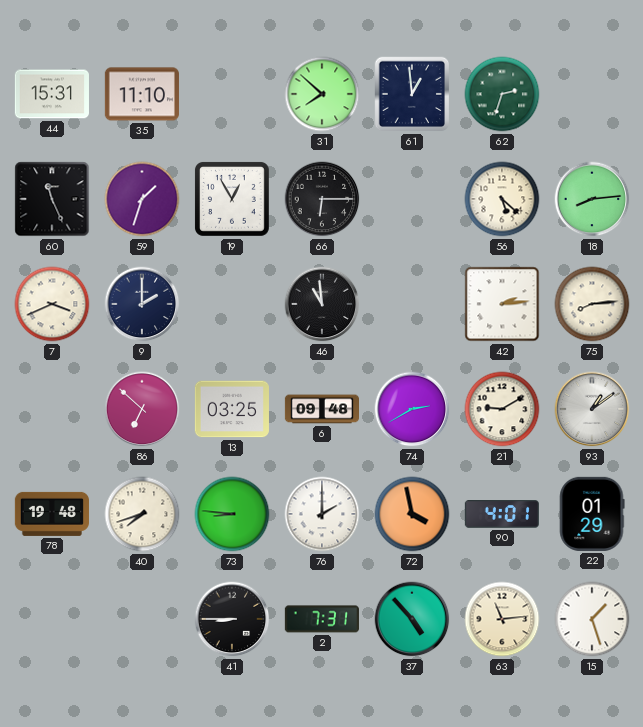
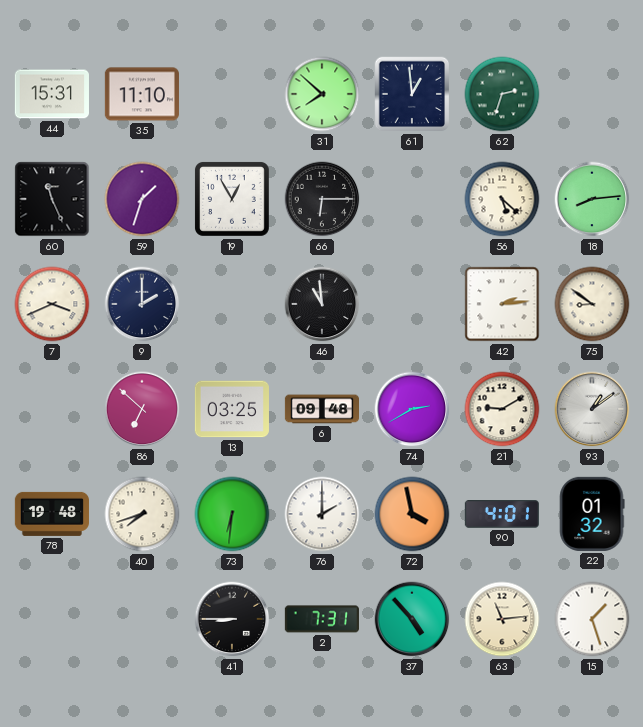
75: 8:14 -> 8:51
73: 8:46 -> 6:31
22: 01:29 -> 01:32
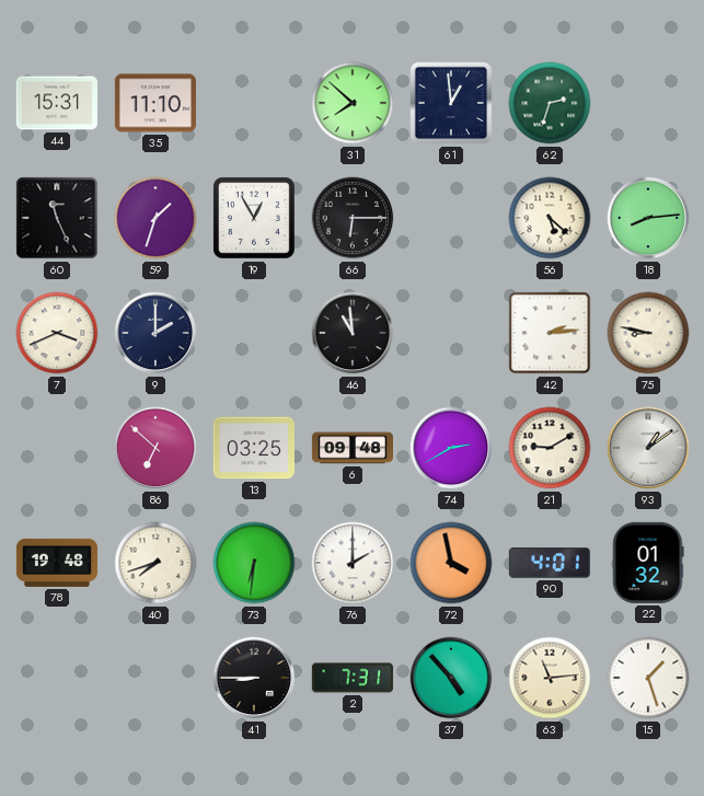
75: 8:51 -> 8:47
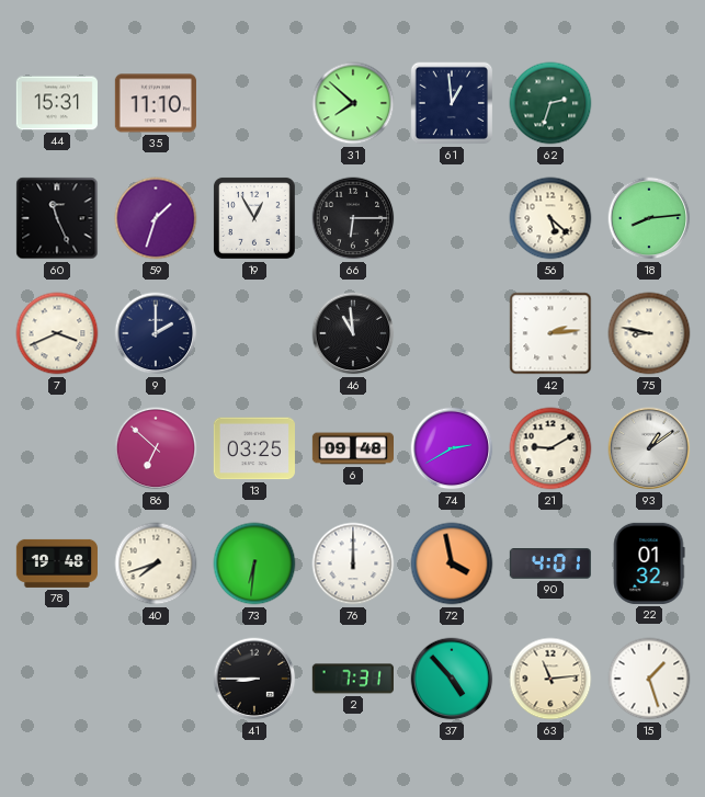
76: 2:00 -> 12:00
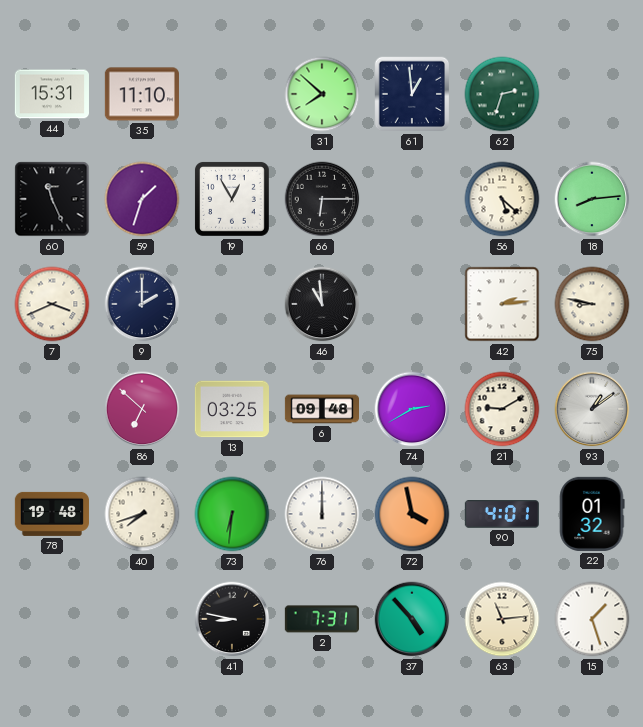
41: 8:45 -> 8:47
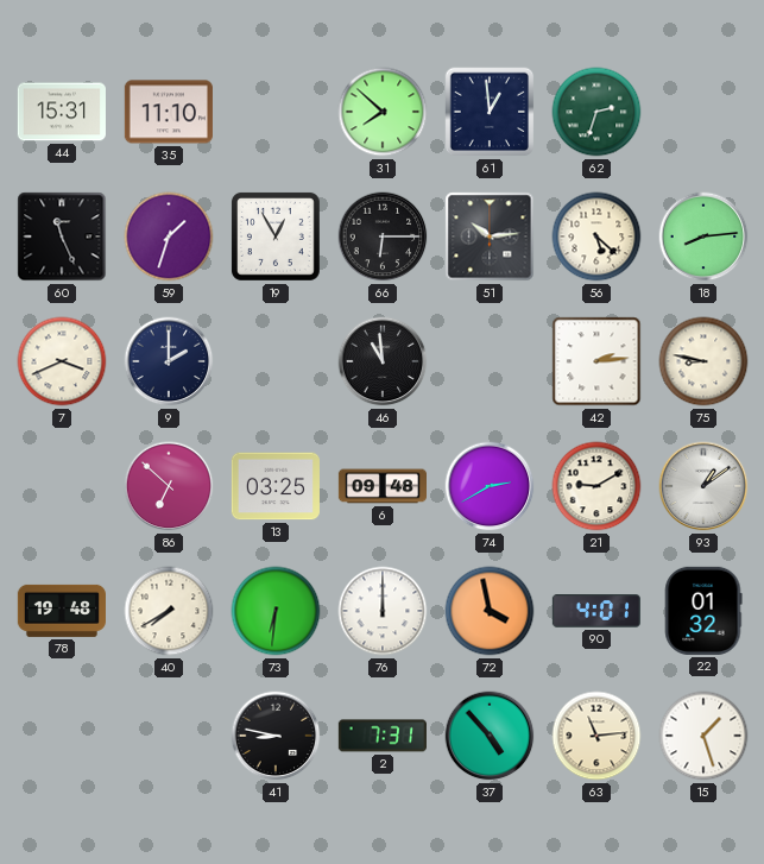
51: none -> 10:14
40: 7:42 -> 7:40
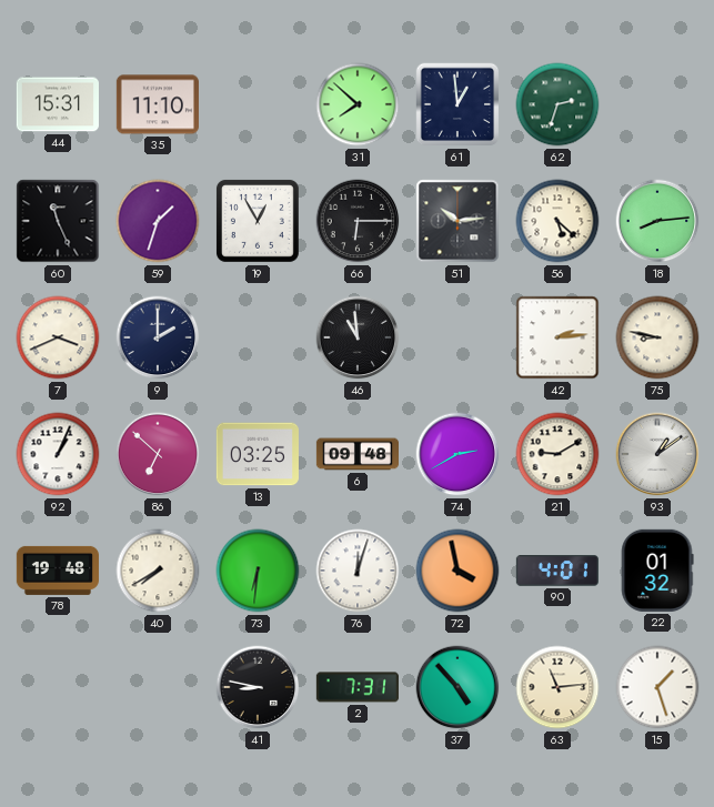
92: none -> 1:04
76: 12:00 -> 12:03
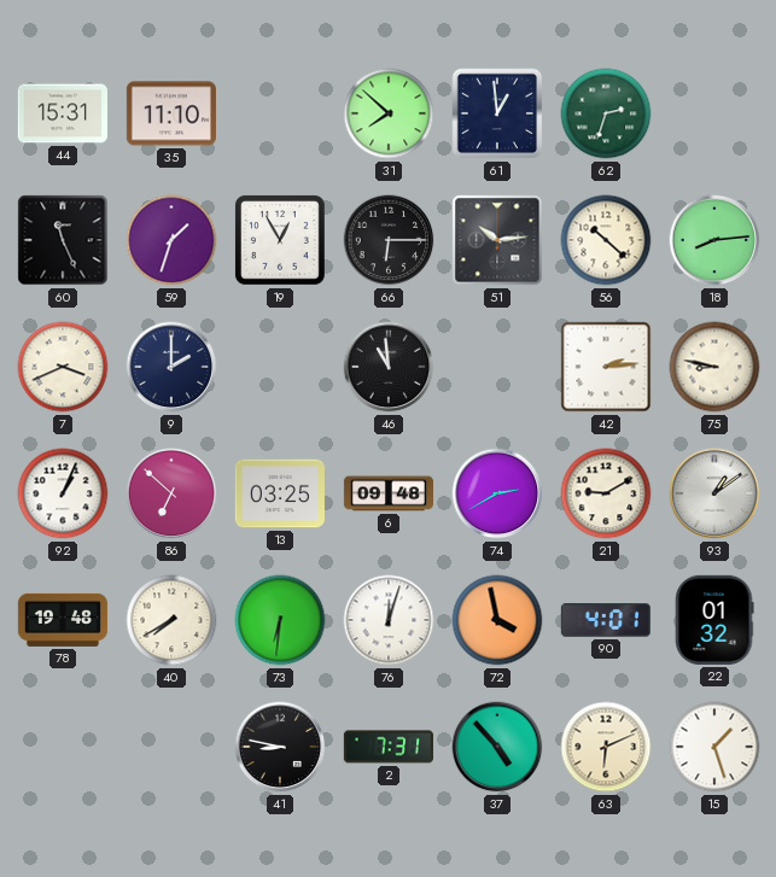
56: 5:22 -> 10:22
63: 11:14 -> 6:11
